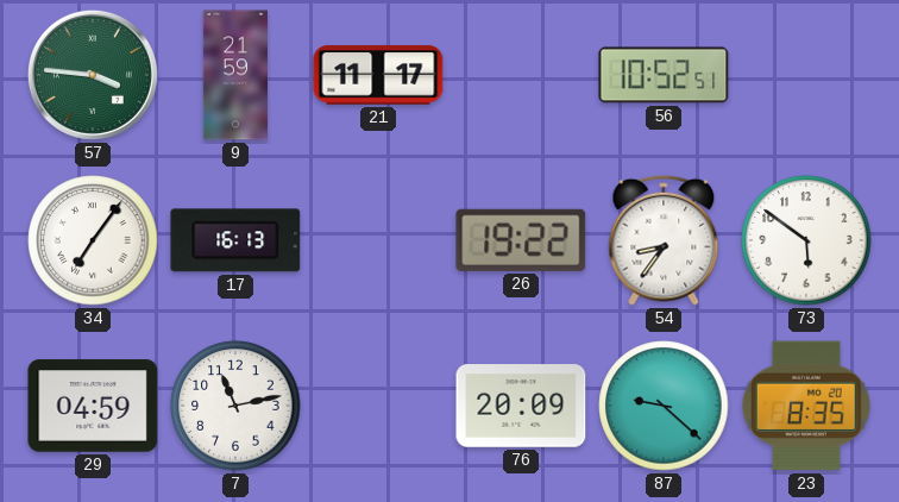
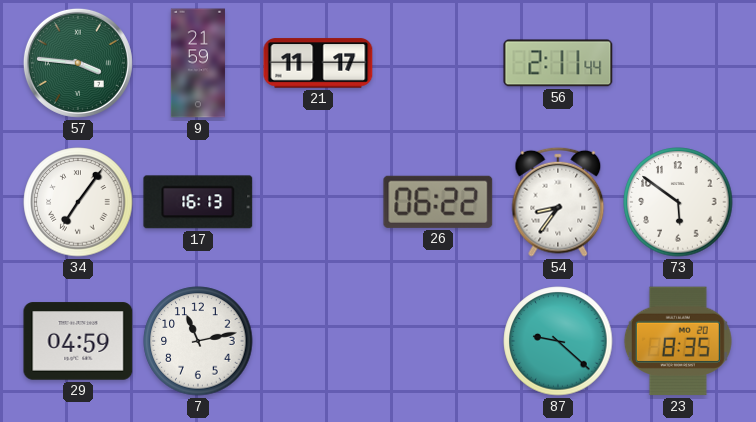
56: 10:52 -> 2:11
26: 19:22 -> 06:22
76: 20:09 -> none
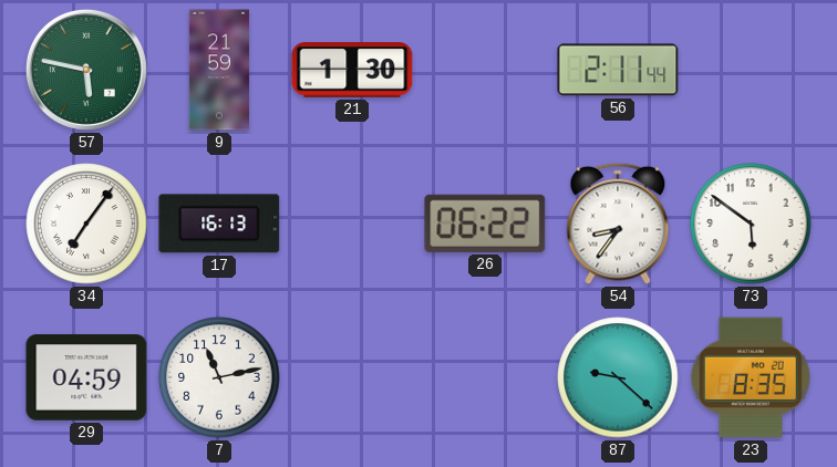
57: 3:46 -> 5:47
21: 11:17 -> 1:30
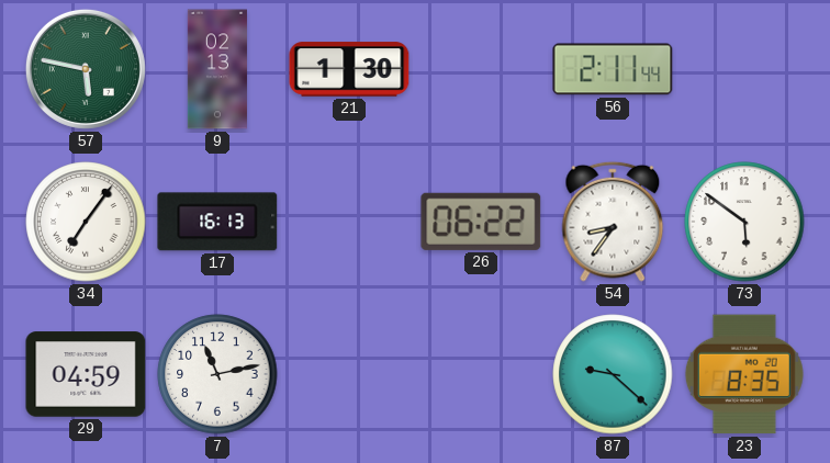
9: 21:59 -> 02:13
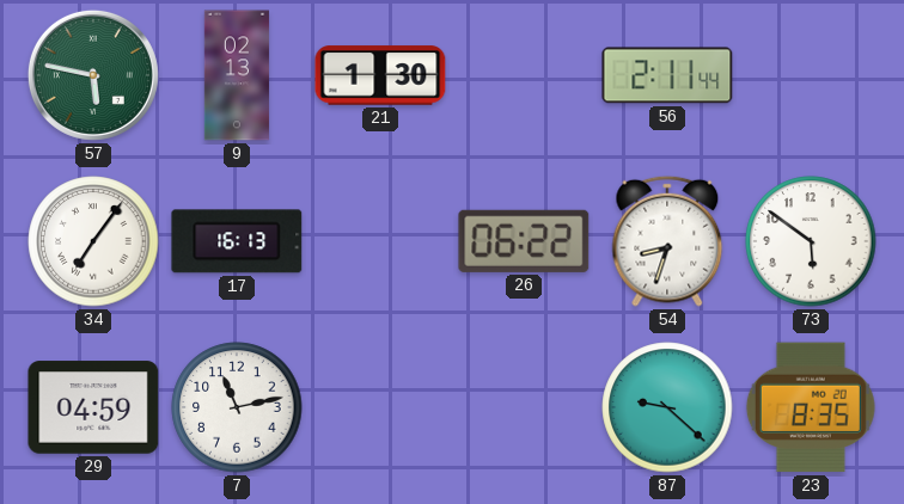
54: 8:36 -> 8:33
